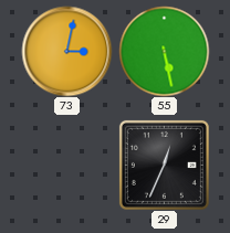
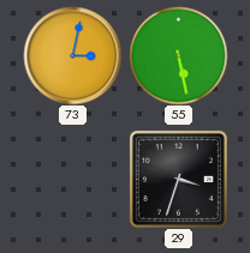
29: 12:34 -> 3:33
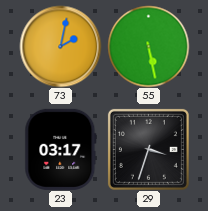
73: 3:02 -> 2:02
23: none -> 03:17
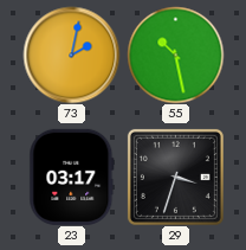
55: 5:28 -> 10:28
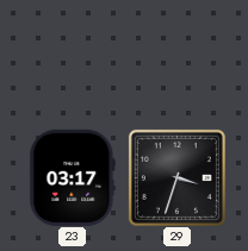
73: 2:02 -> none
55: 10:28 -> none
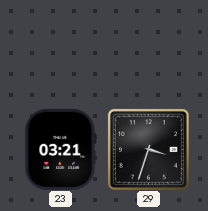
23: 03:17 -> 03:21
